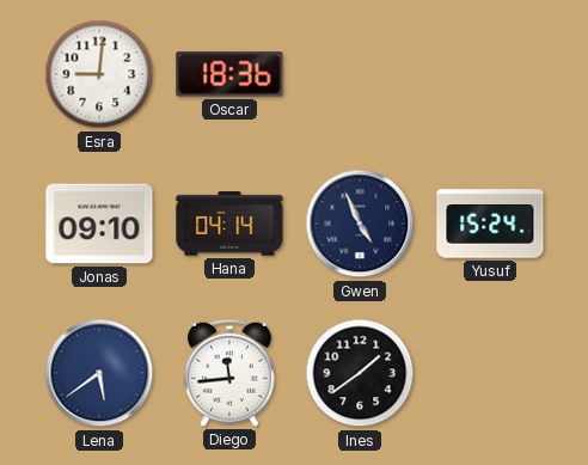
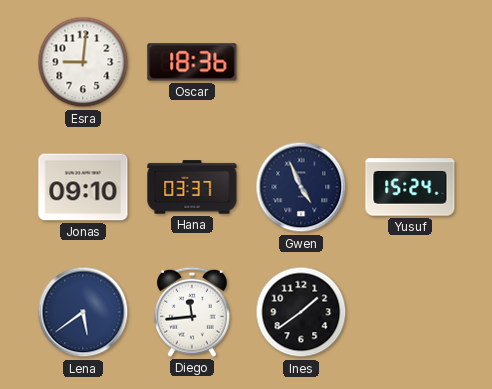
Hana: 04:14 -> 03:37
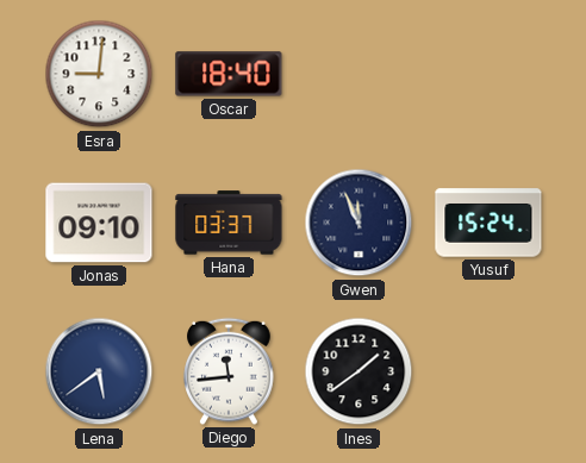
Oscar: 18:36 -> 18:40
Gwen: 4:56 -> 11:56
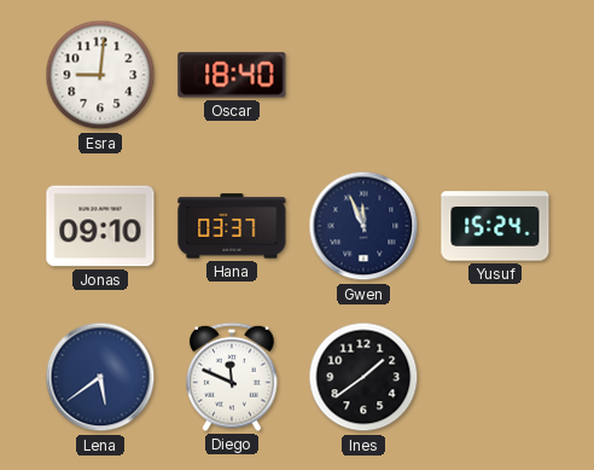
Diego: 11:44 -> 11:49
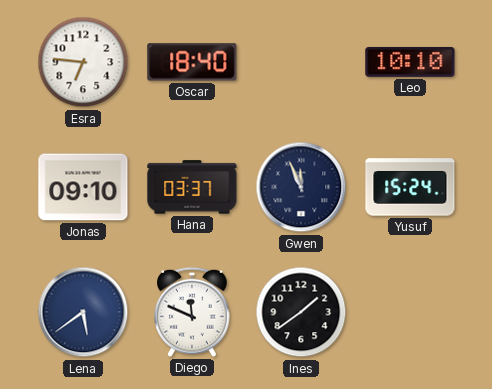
Esra: 9:01 -> 6:46
Leo: none -> 10:10
